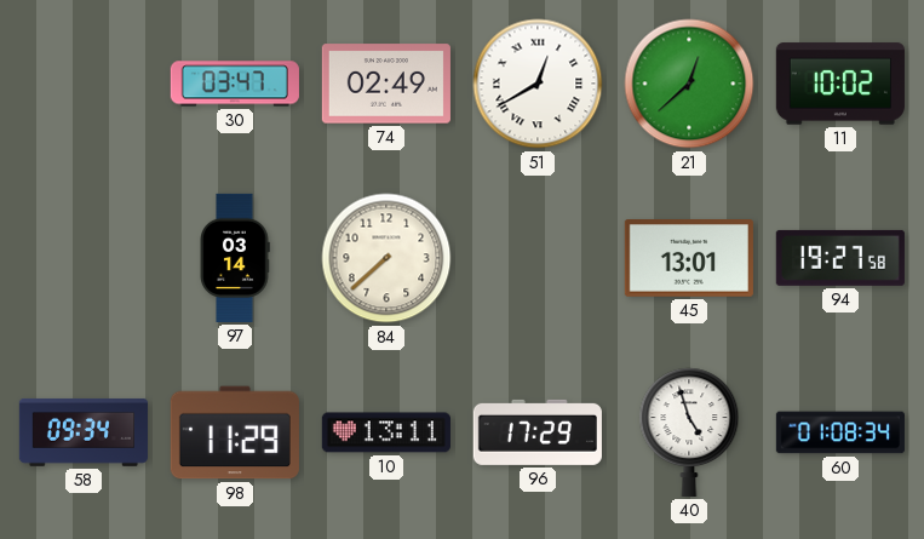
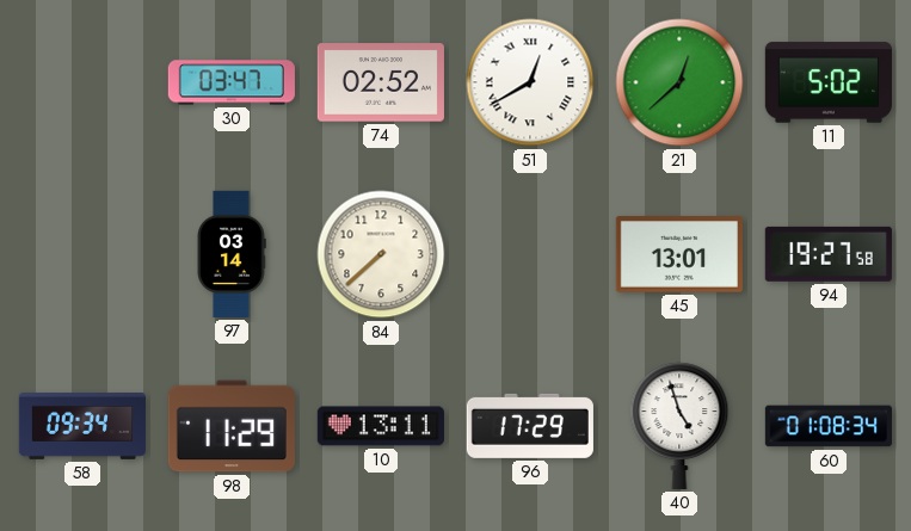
74: 02:49 -> 02:52
11: 10:02 -> 5:02
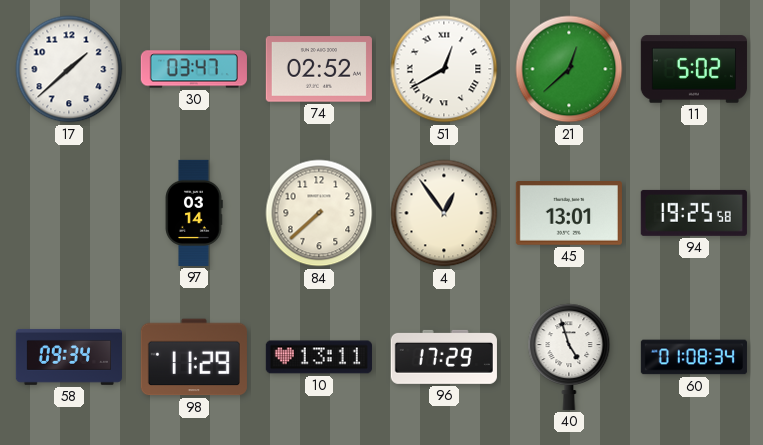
17: none -> 1:38
4: none -> 12:54
94: 19:27 -> 19:25
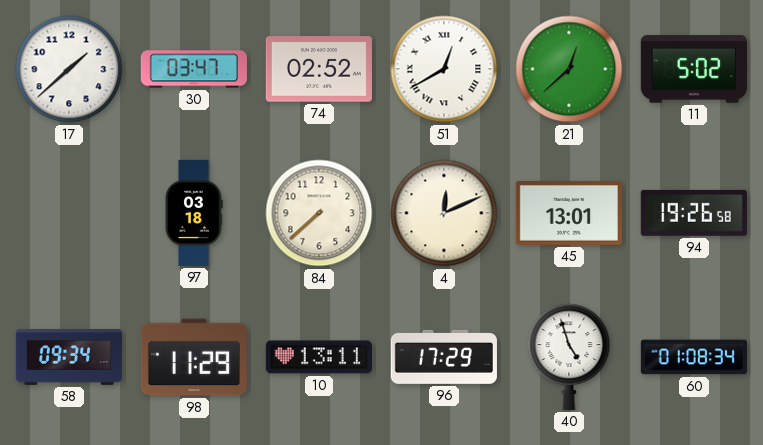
97: 03:14 -> 03:18
4: 12:54 -> 12:11
94: 19:25 -> 19:26
